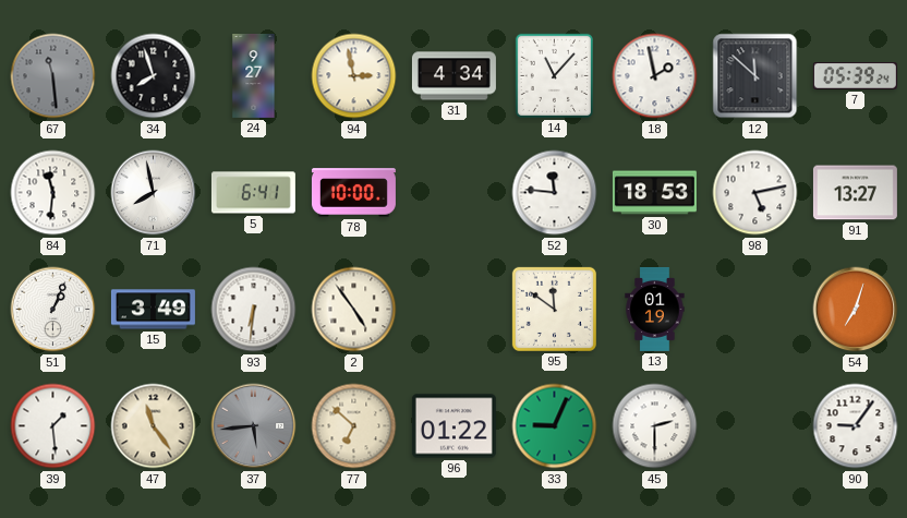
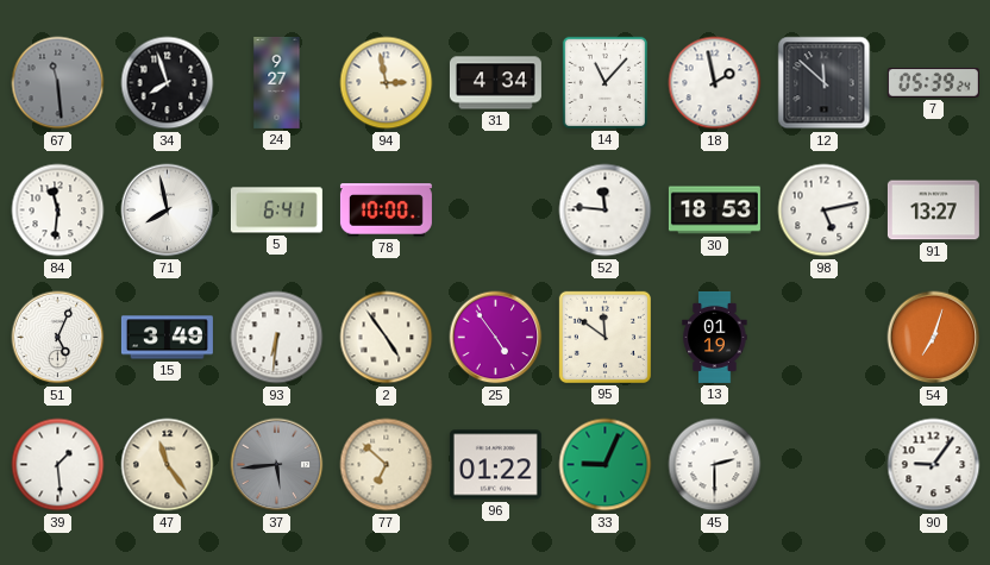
51: 1:04 -> 5:04
25: none -> 4:54
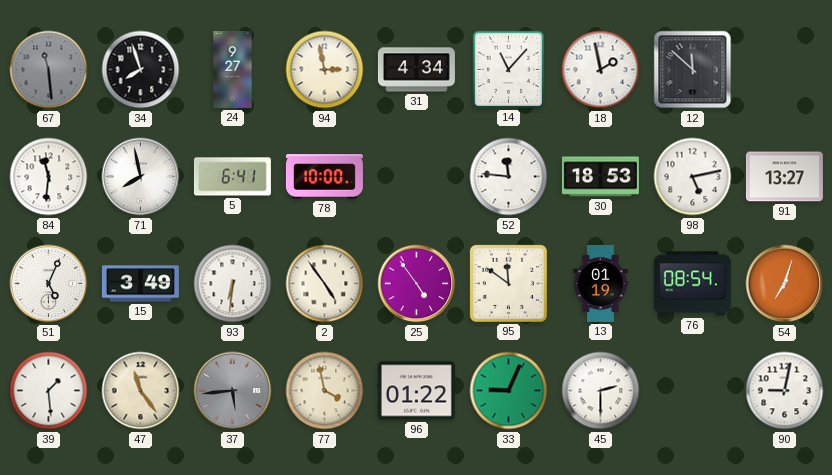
7: 05:39 -> none
76: none -> 08:54
77: 6:52 -> 3:58
90: 9:06 -> 9:02
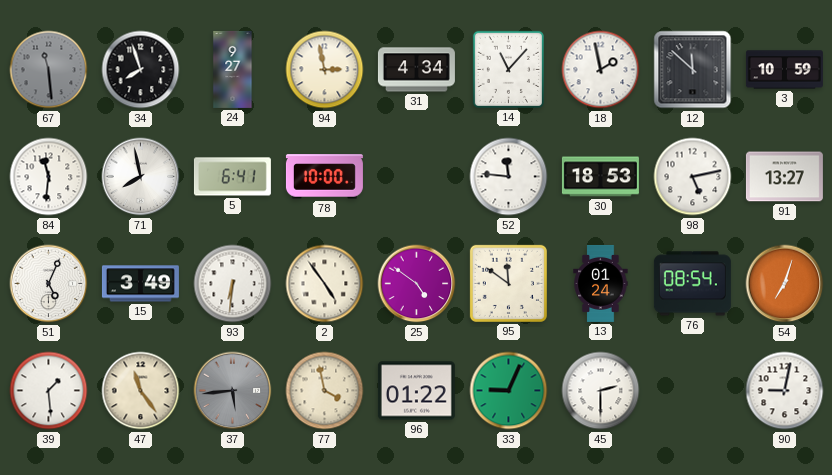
3: none -> 10:59
25: 4:54 -> 4:51
13: 01:19 -> 01:24
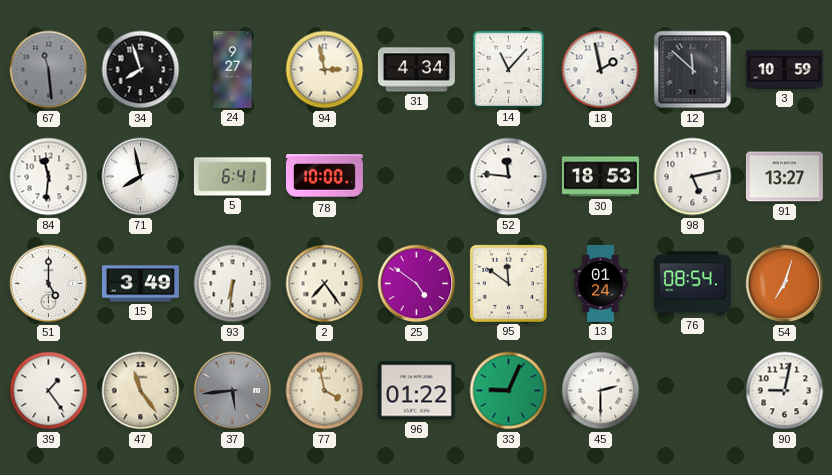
51: 5:04 -> 5:00
2: 4:54 -> 7:24
39: 1:29 -> 1:24
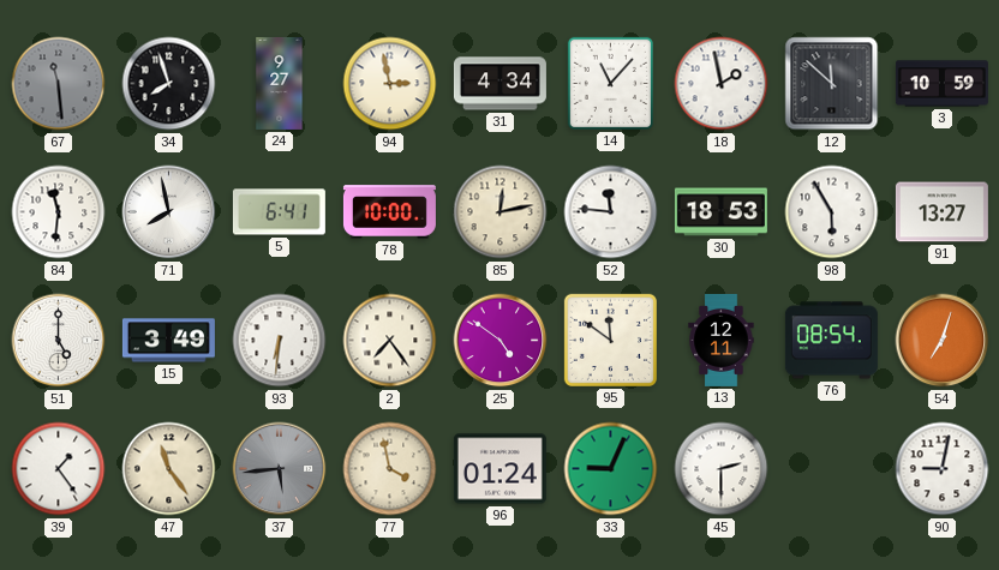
85: none -> 12:13
98: 5:13 -> 5:55
13: 01:24 -> 12:11
96: 01:22 -> 01:24
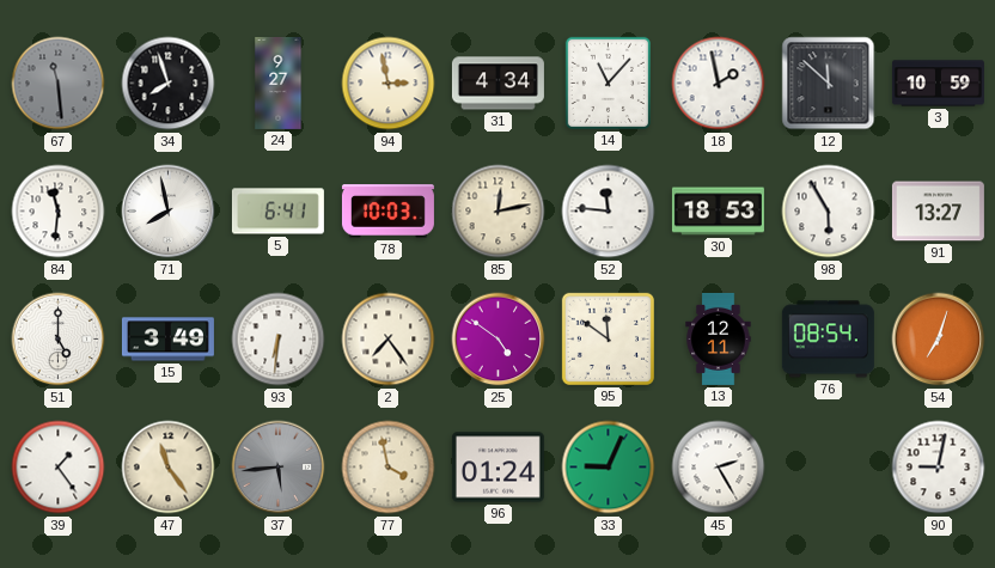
78: 10:00 -> 10:03
45: 2:30 -> 2:25
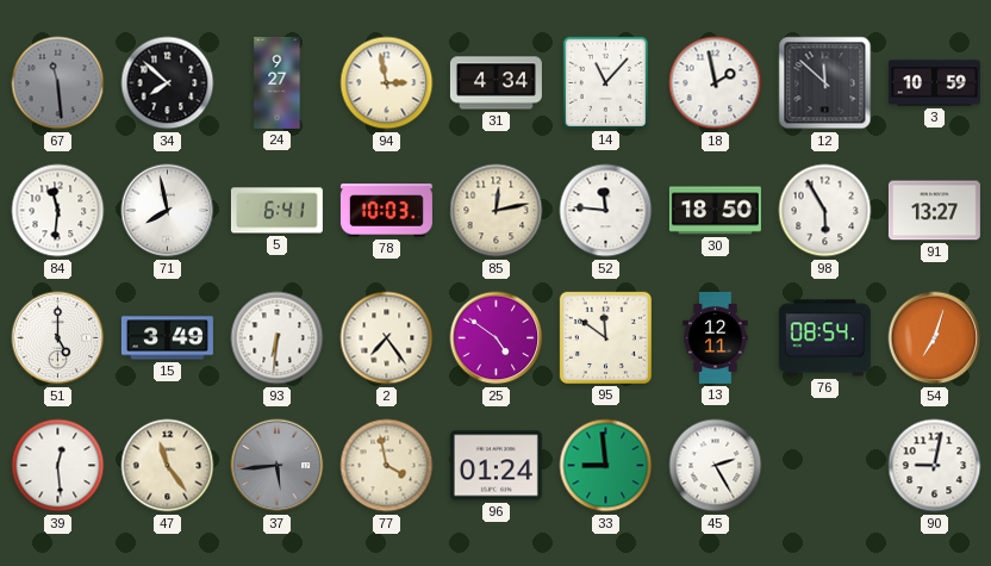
34: 7:57 -> 7:52
30: 18:53 -> 18:50
39: 1:24 -> 12:29
33: 9:04 -> 8:59
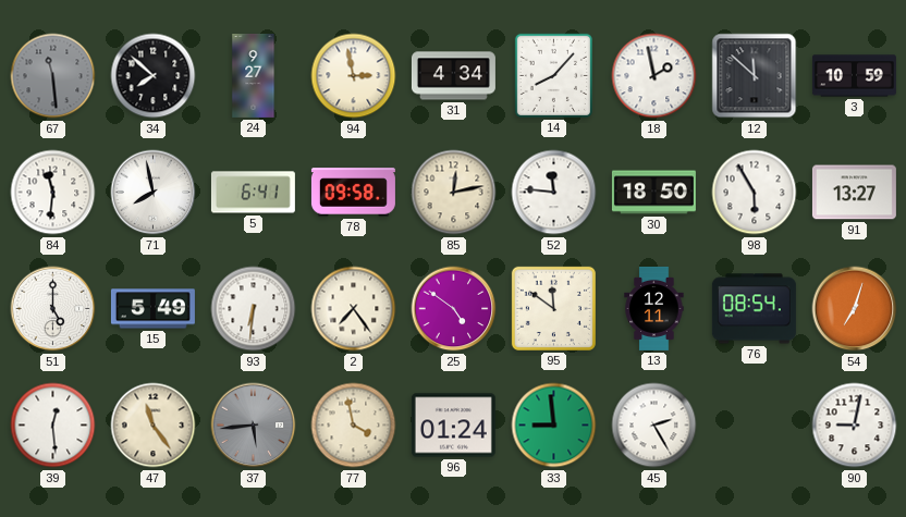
14: 11:07 -> 8:07
78: 10:03 -> 09:58
15: 3:49 -> 5:49
